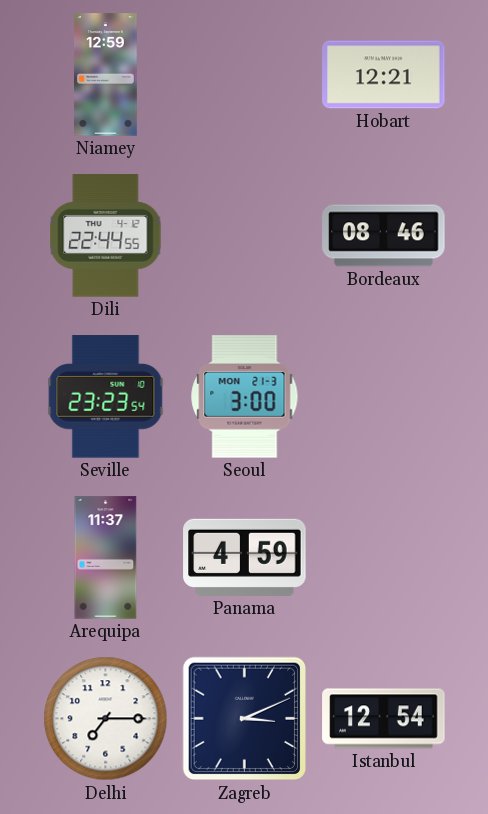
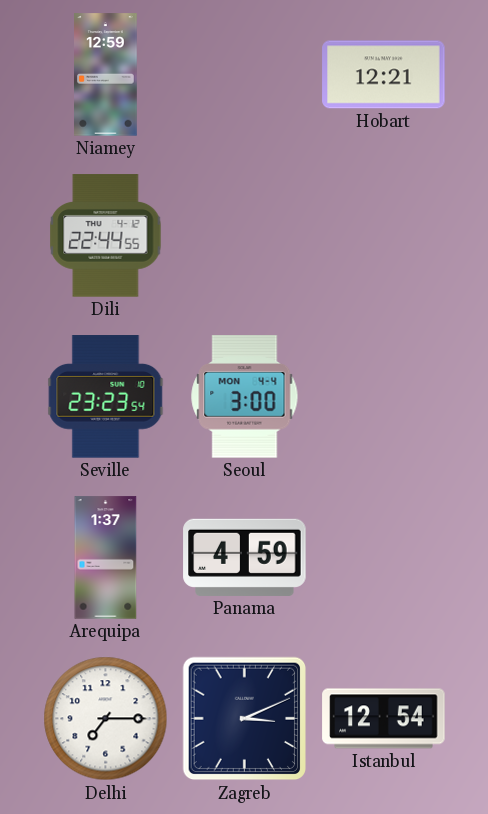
Bordeaux: 08:46 -> none
Seoul date: MON 21-3 -> MON 4-4
Arequipa: 11:37 -> 1:37
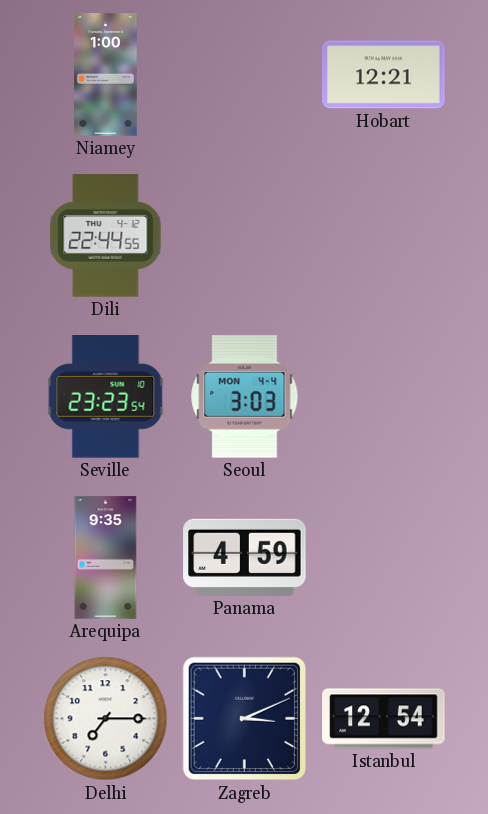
Niamey: 12:59 -> 1:00
Seoul: 3:00 -> 3:03
Arequipa: 1:37 -> 9:35
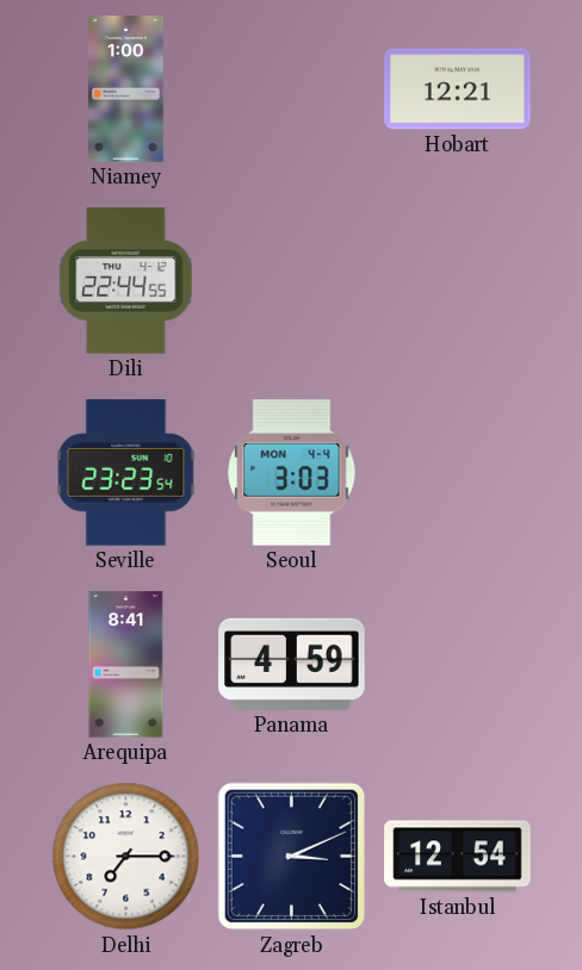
Arequipa: 9:35 -> 8:41
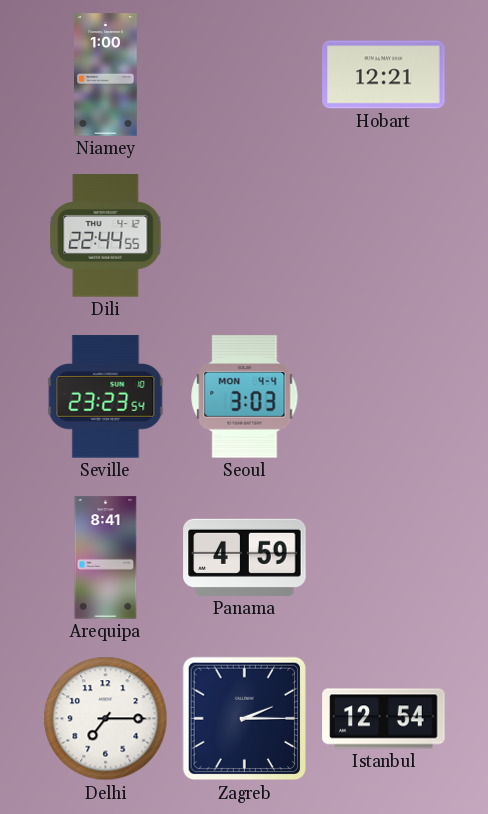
Zagreb: 3:11 -> 2:15
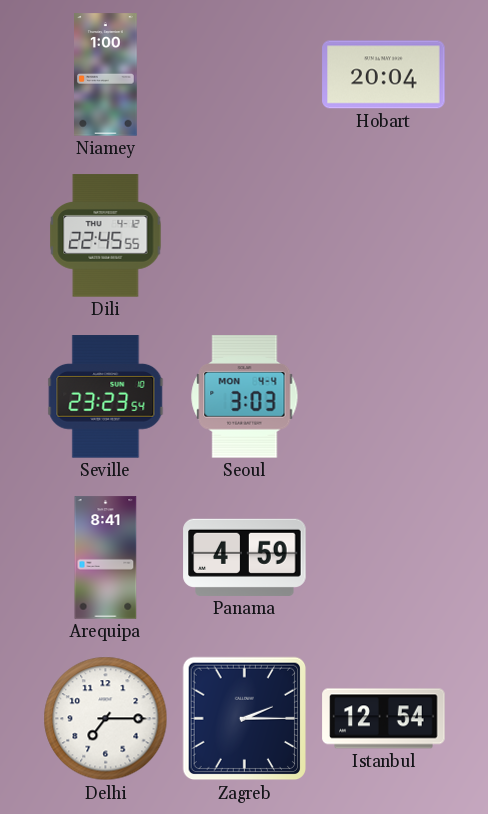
Hobart: 12:21 -> 20:04
Dili: 22:44 -> 22:45
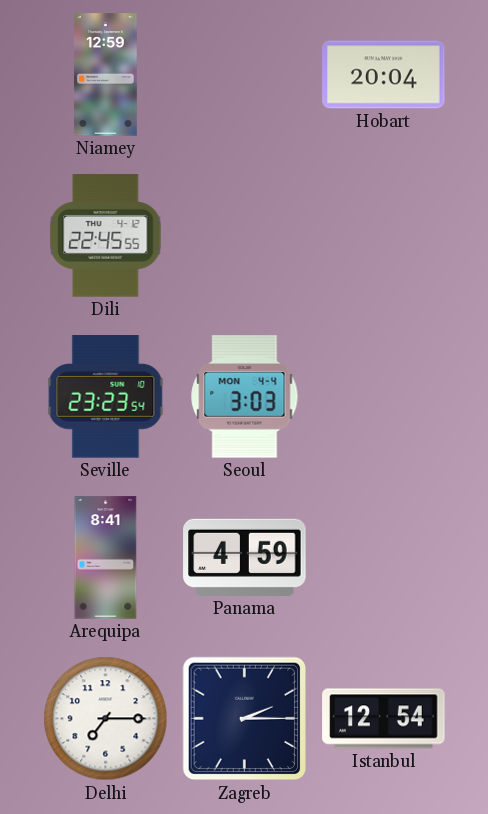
Niamey: 1:00 -> 12:59
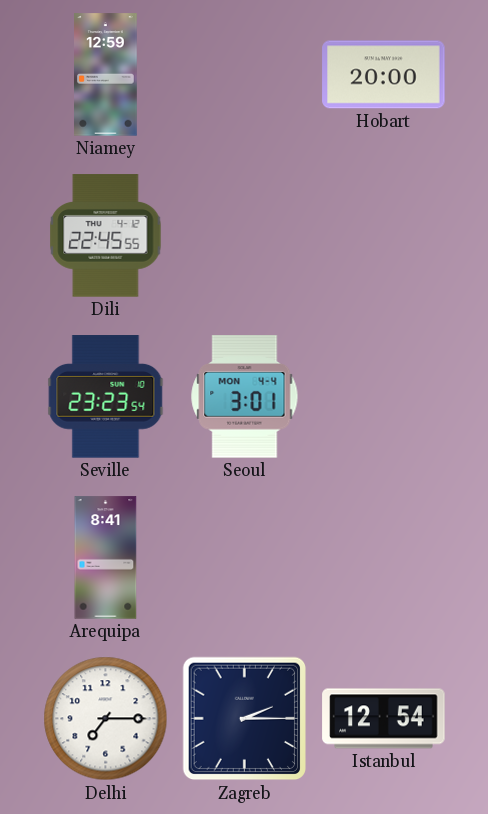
Hobart: 20:04 -> 20:00
Seoul: 3:03 -> 3:01
Panama: 4:59 -> none
